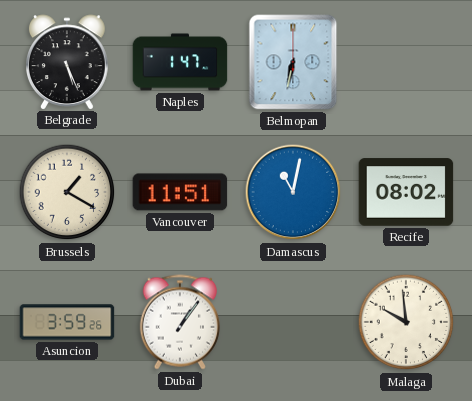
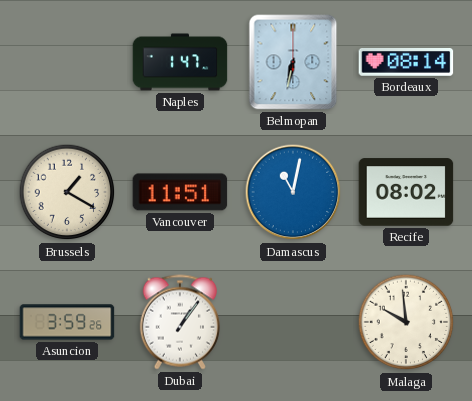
Belgrade: 5:26 -> none
Bordeaux: none -> 08:14
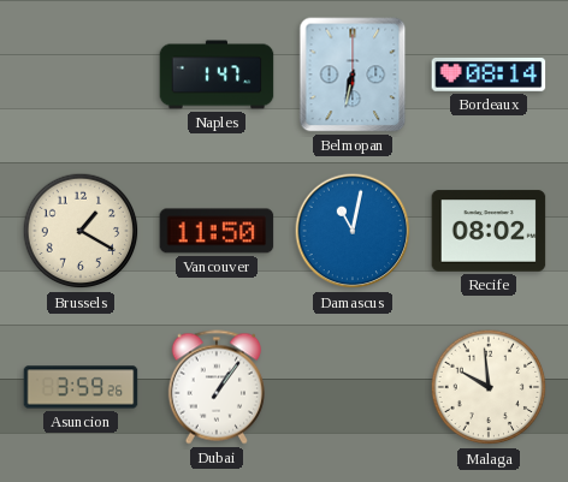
Vancouver: 11:51 -> 11:50
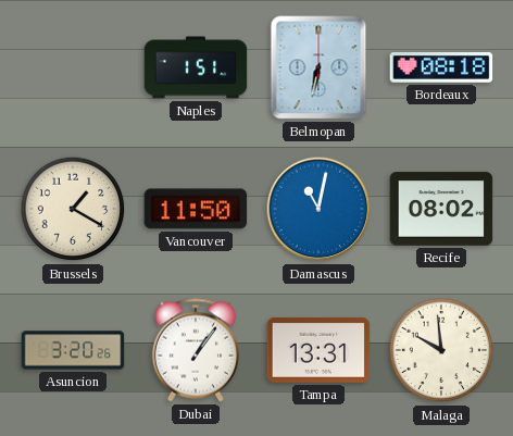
Naples: 1:47 -> 1:51
Bordeaux: 08:14 -> 08:18
Asuncion: 3:59 -> 3:20
Tampa: none -> 13:31
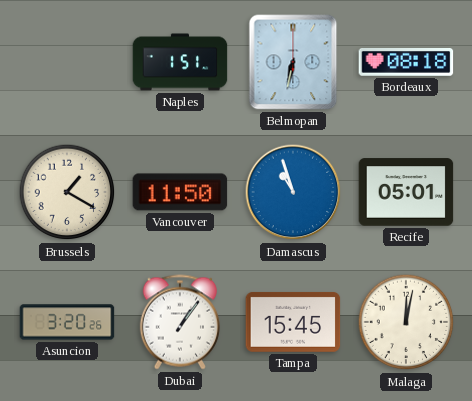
Damascus: 11:02 -> 10:57
Recife: 08:02 -> 05:01
Tampa: 13:31 -> 15:45
Malaga: 9:59 -> 12:02
